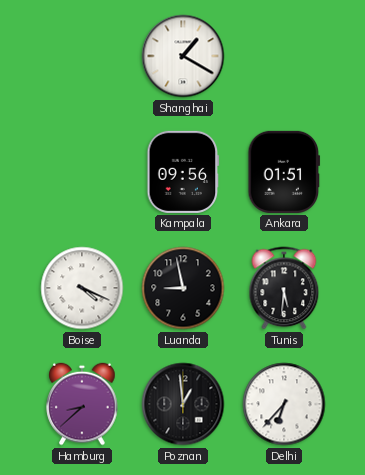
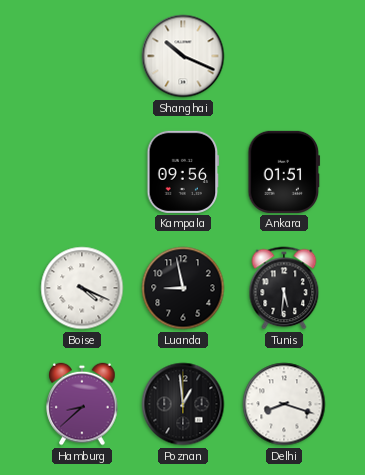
Shanghai: 1:20 -> 10:19
Delhi: 6:37 -> 8:18
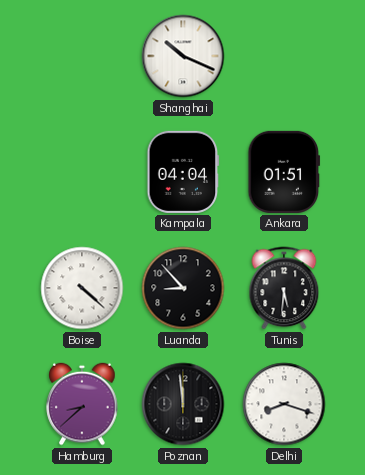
Kampala: 09:56 -> 04:04
Boise: 4:19 -> 4:22
Luanda: 8:58 -> 8:53
Poznan: 12:59 -> 11:59
